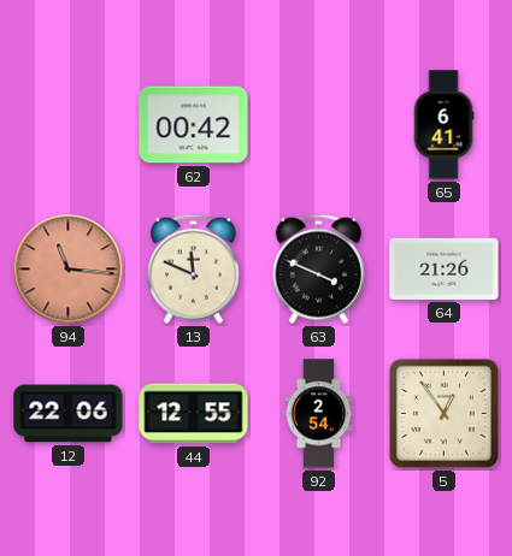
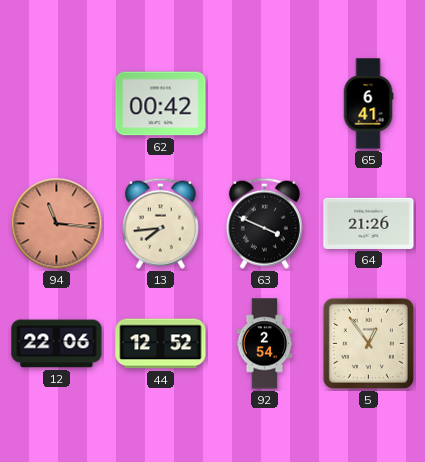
13: 11:49 -> 7:44
44: 12:55 -> 12:52
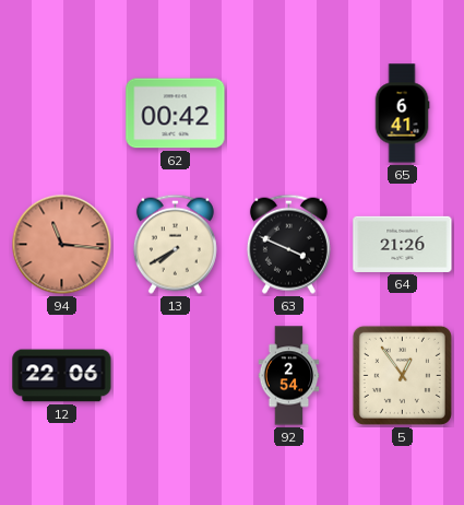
13: 7:44 -> 7:40
44: 12:52 -> none
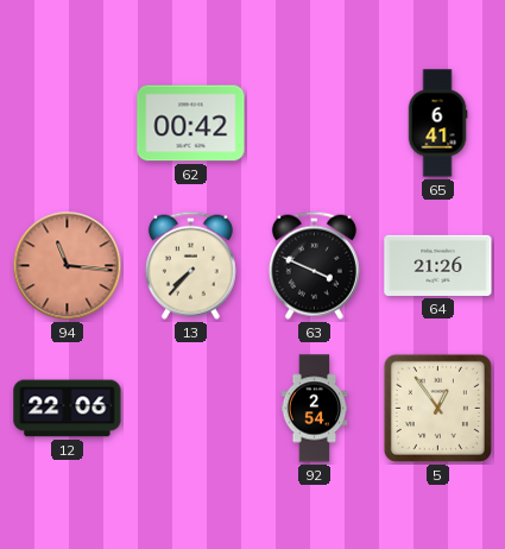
13: 7:40 -> 7:37
